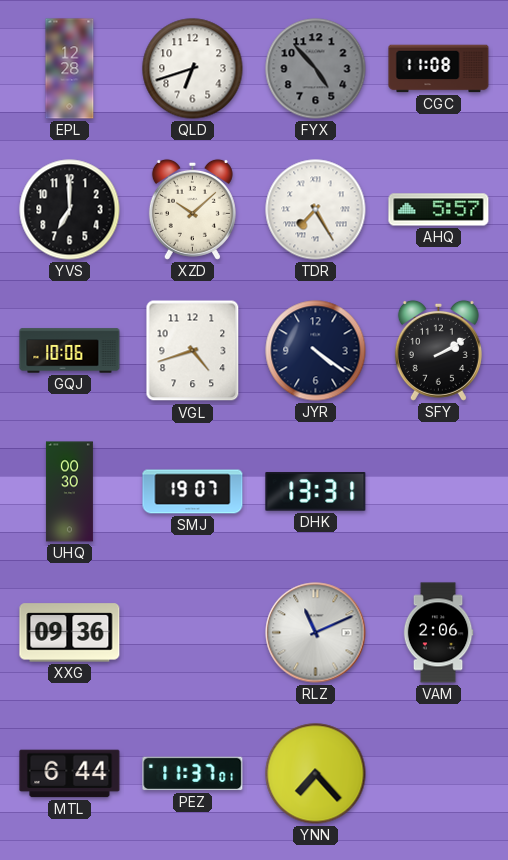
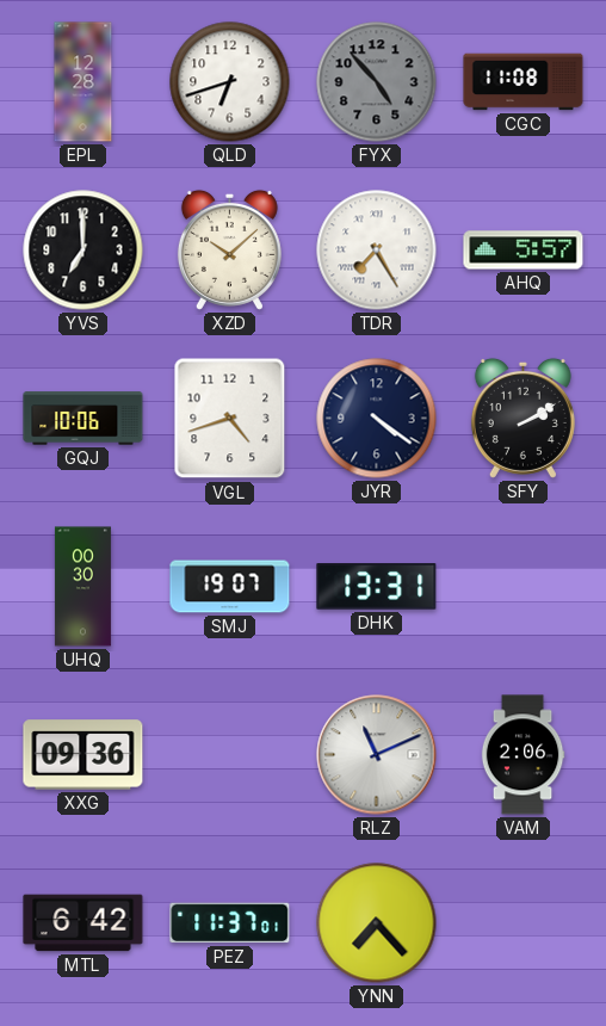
MTL: 6:44 -> 6:42
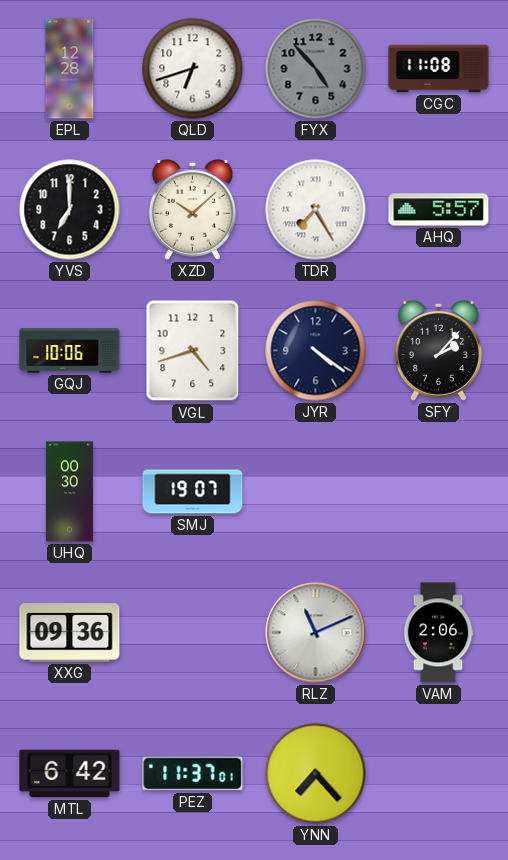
SFY: 2:10 -> 2:07
DHK: 13:31 -> none
